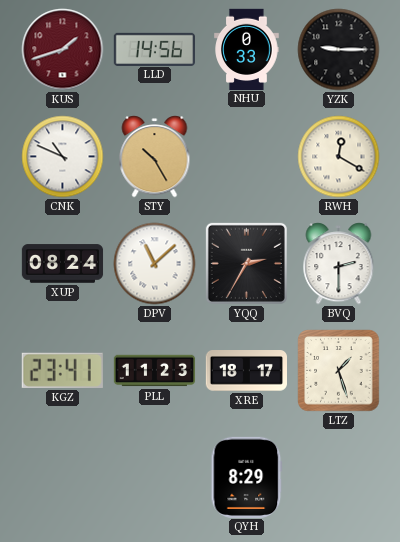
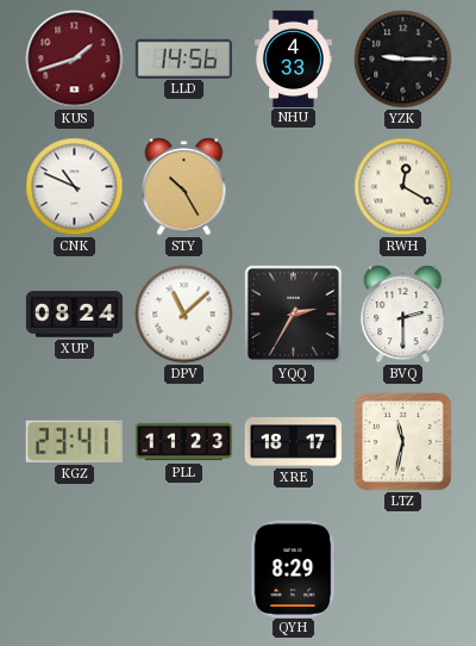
NHU: 0:33 -> 4:33
LTZ: 1:27 -> 11:32
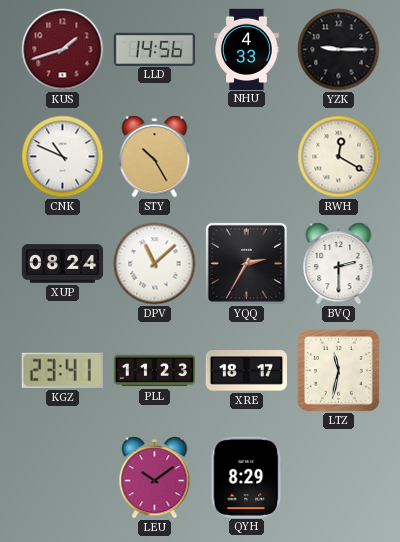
LEU: none -> 10:09
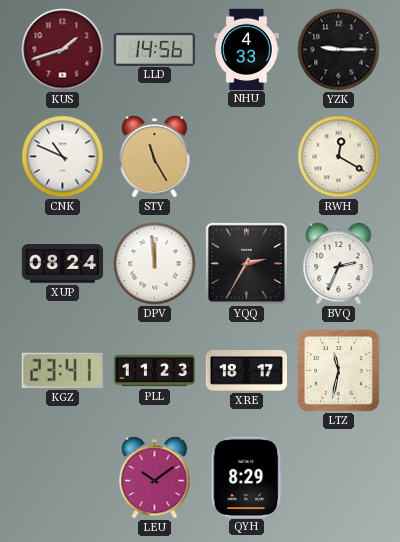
STY: 10:25 -> 11:25
DPV: 11:08 -> 11:59
BVQ: 2:30 -> 2:34
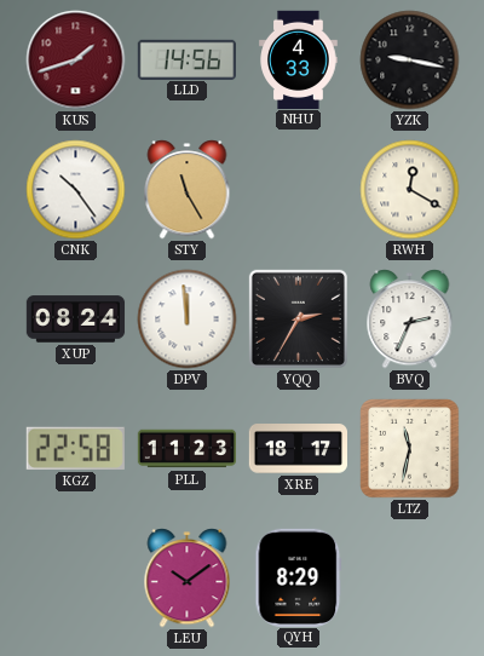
YZK: 9:15 -> 9:17
CNK: 10:49 -> 10:24
KGZ: 23:41 -> 22:58
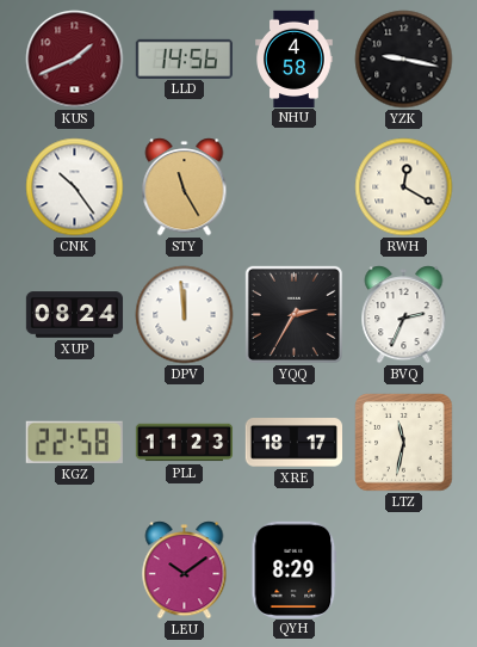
KUS: 1:42 -> 1:41
NHU: 4:33 -> 4:58
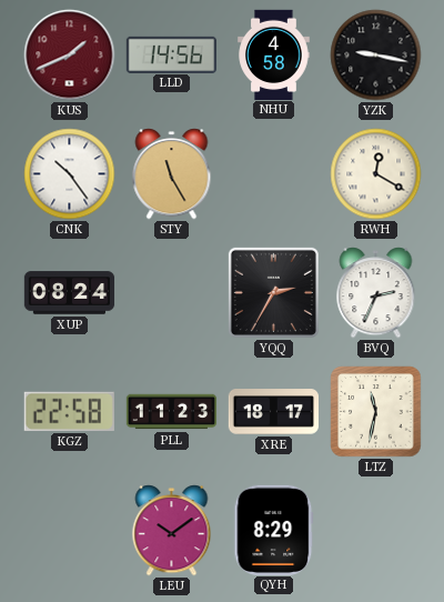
DPV: 11:59 -> none
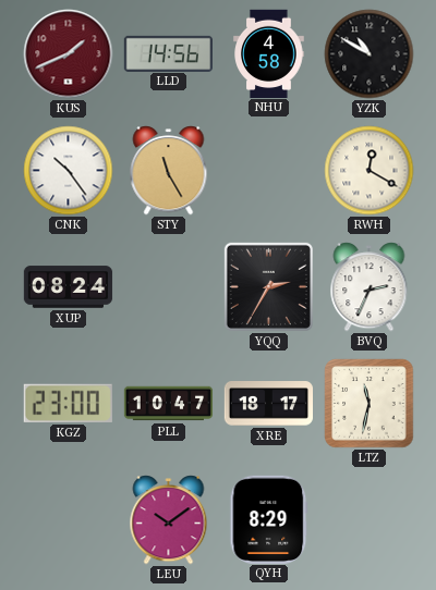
YZK: 9:17 -> 10:50
KGZ: 22:58 -> 23:00
PLL: 11:23 -> 10:47
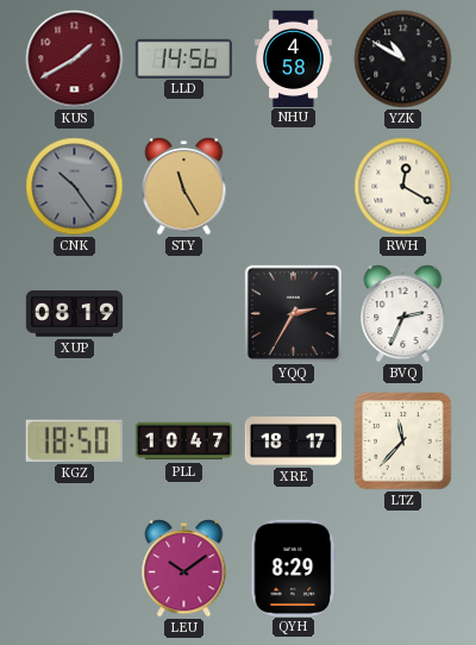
KUS: 1:41 -> 1:40
CNK dial: white -> grey
XUP: 08:24 -> 08:19
KGZ: 23:00 -> 18:50
LTZ: 11:32 -> 11:37
